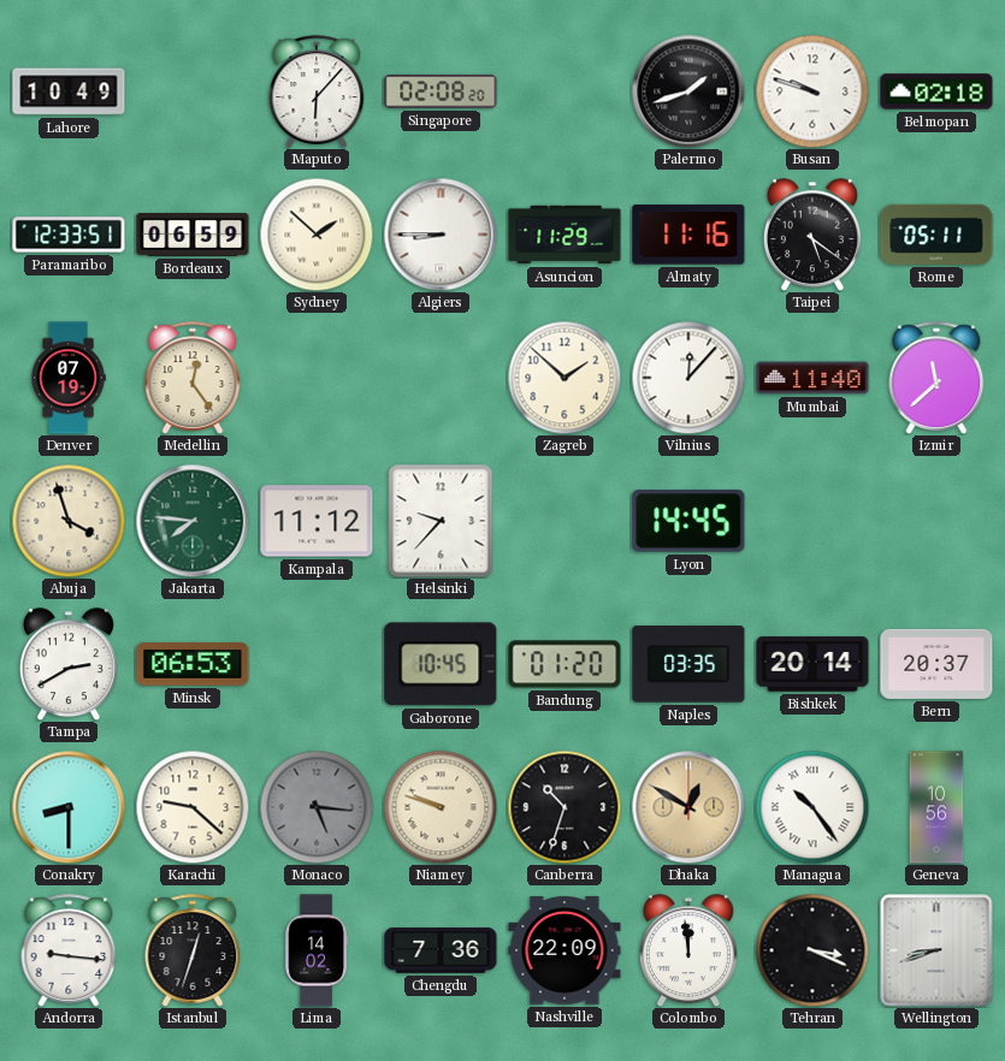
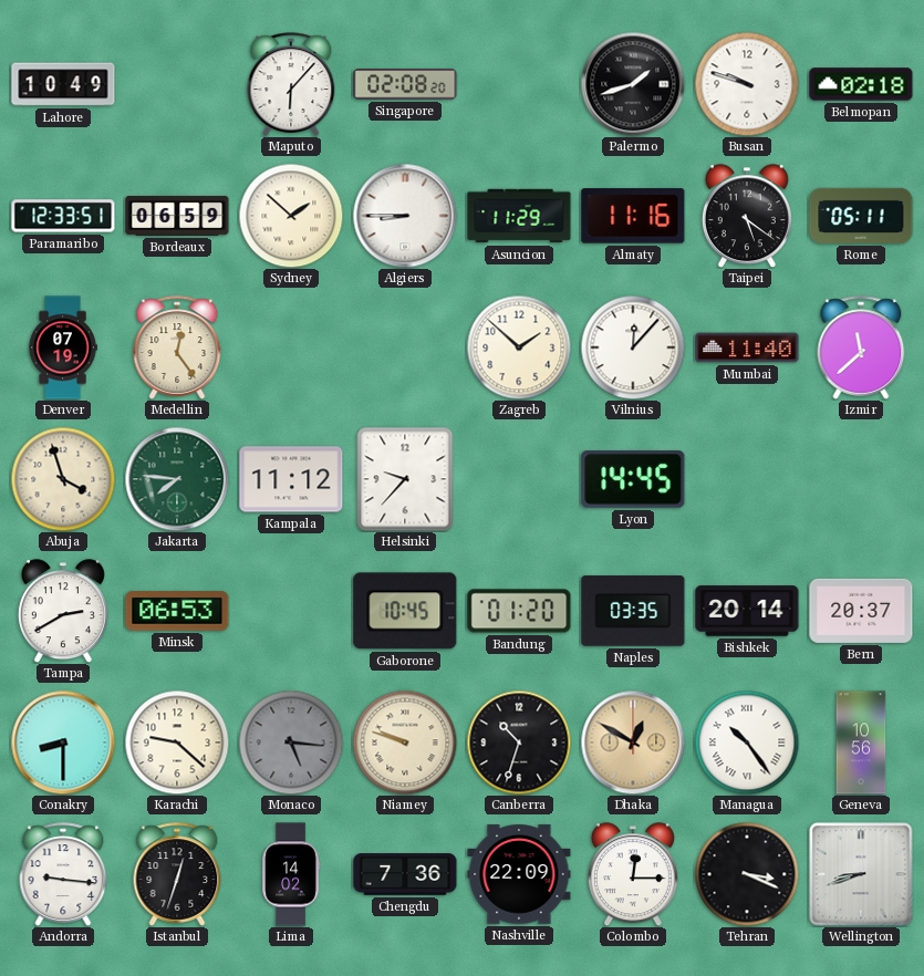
Colombo: 11:59 -> 12:15
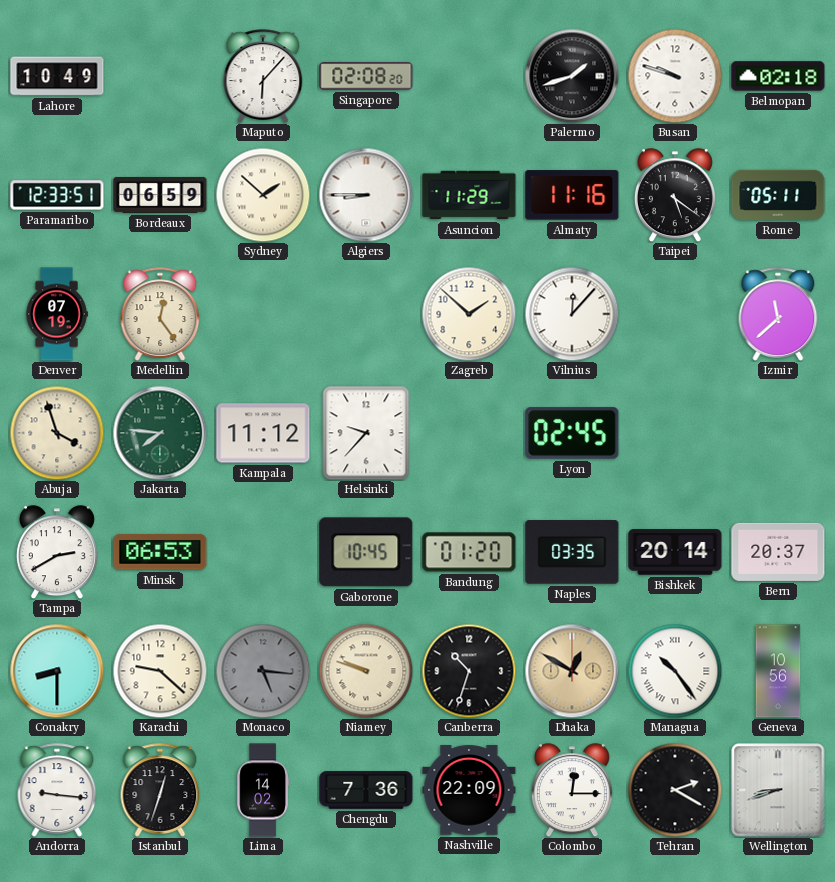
Mumbai: 11:40 -> none
Lyon: 14:45 -> 02:45
Tehran: 3:19 -> 2:20
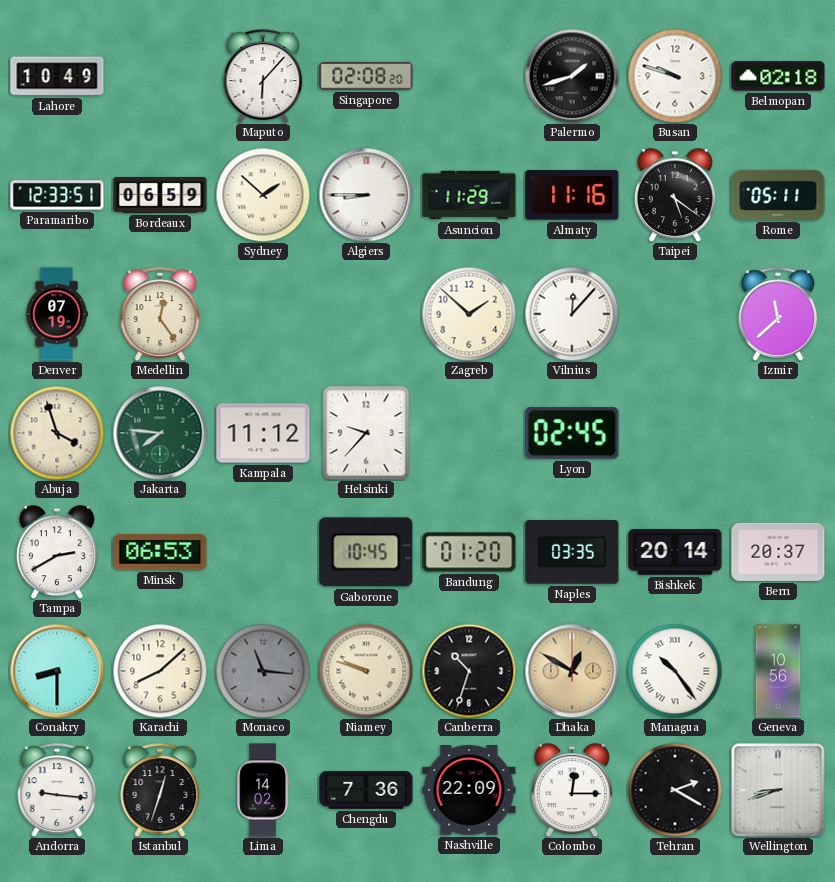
Karachi: 9:22 -> 8:08
Monaco: 5:16 -> 11:16
